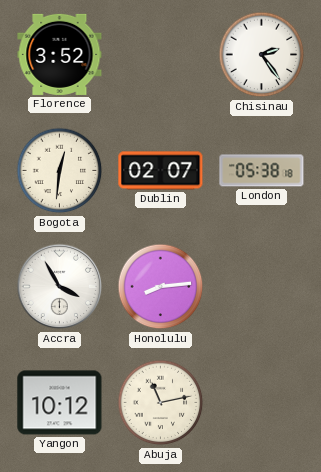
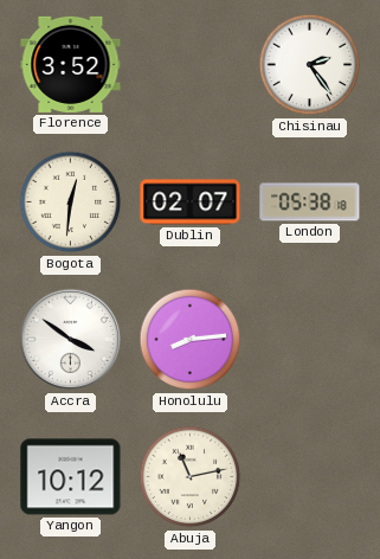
Accra: 3:55 -> 3:51
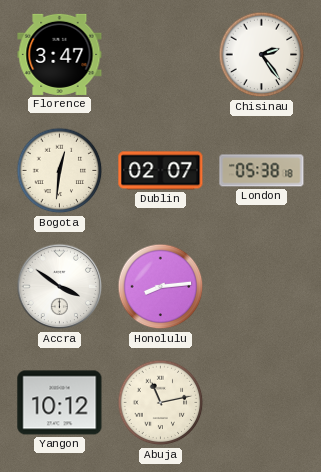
Florence: 3:52 -> 3:47
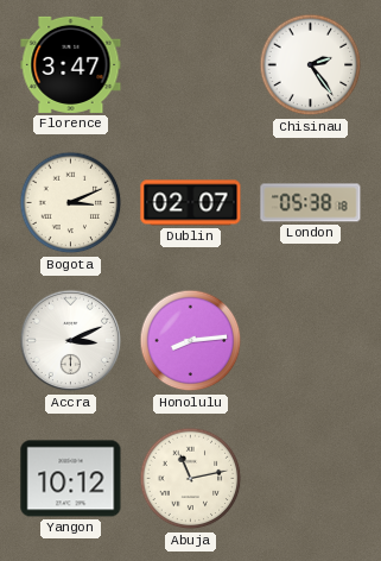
Bogota: 12:31 -> 3:11
Accra: 3:51 -> 3:11
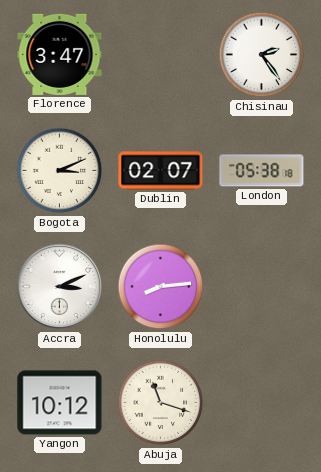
Abuja: 11:13 -> 11:18
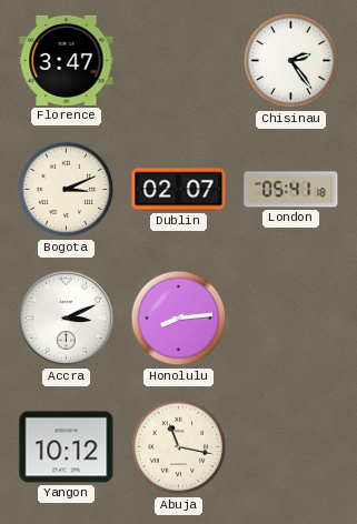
London: 05:38 -> 05:41
Abuja: 11:18 -> 11:17
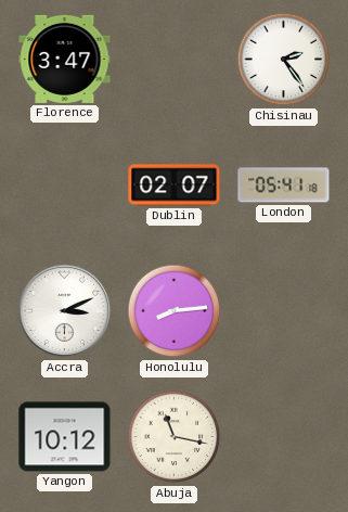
Bogota: 3:11 -> none
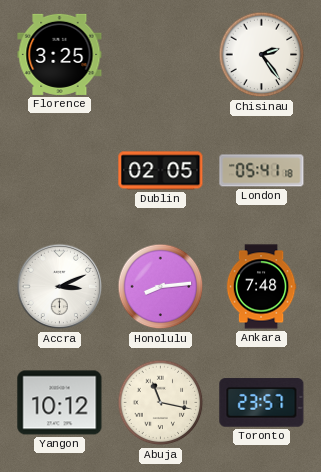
Florence: 3:47 -> 3:25
Dublin: 02:07 -> 02:05
Ankara: none -> 7:48
Toronto: none -> 23:57
